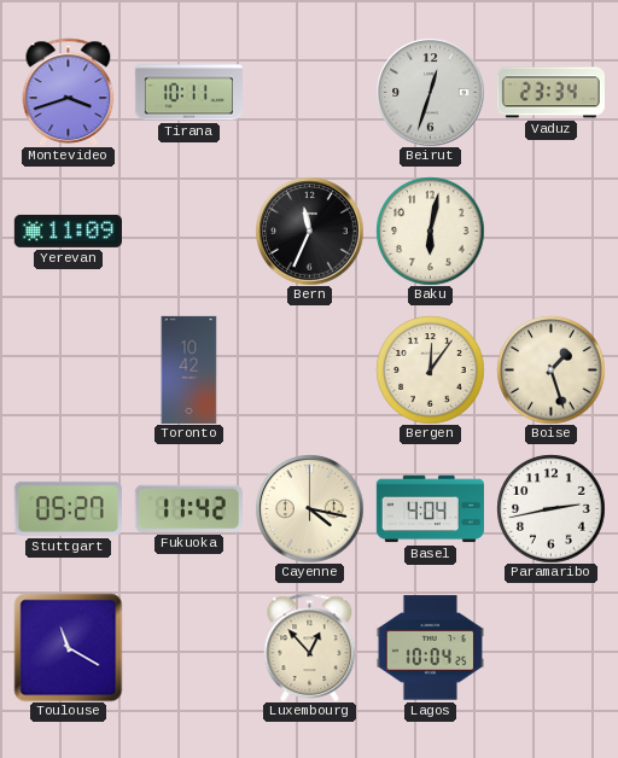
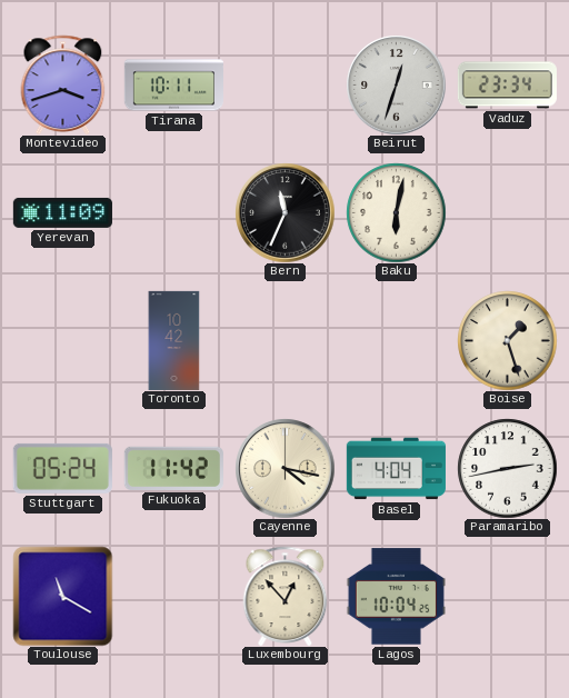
Bergen: 12:06 -> none
Stuttgart: 05:27 -> 05:24
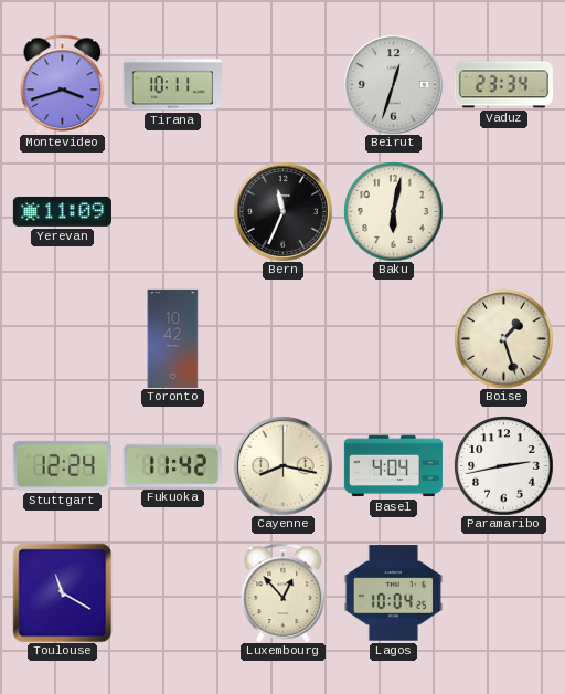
Stuttgart: 05:24 -> 12:24
Cayenne: 4:17 -> 8:17
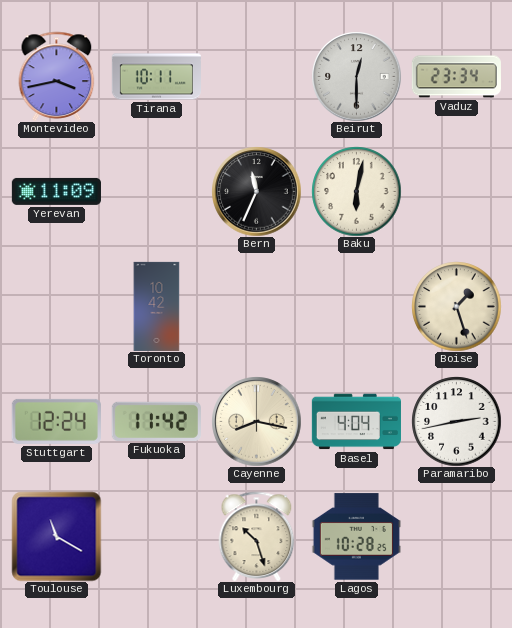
Montevideo: 3:42 -> 3:43
Beirut: 12:33 -> 12:30
Luxembourg: 12:53 -> 10:27
Lagos: 10:04 -> 10:28
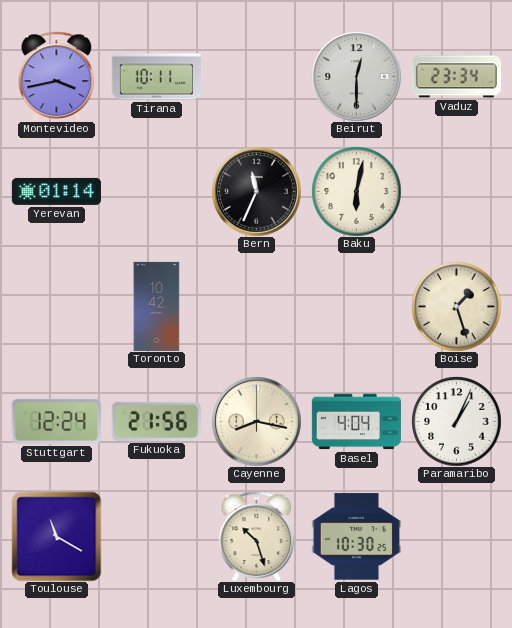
Yerevan: 11:09 -> 01:14
Fukuoka: 11:42 -> 21:56
Paramaribo: 2:43 -> 1:04
Lagos: 10:28 -> 10:30
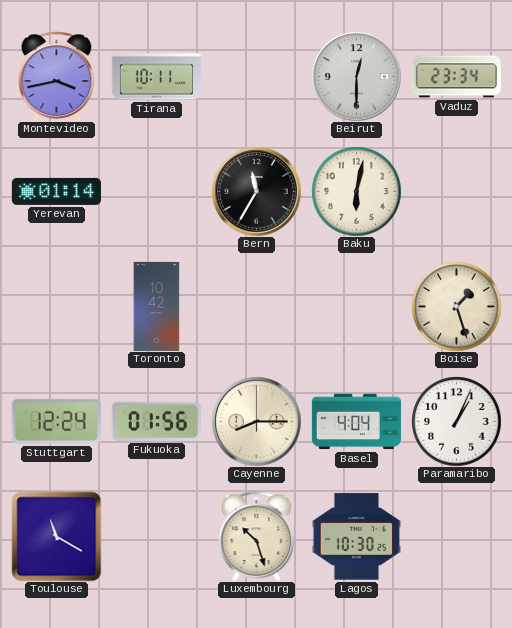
Bern: 11:34 -> 11:35
Fukuoka: 21:56 -> 01:56
Cayenne: 8:17 -> 8:15
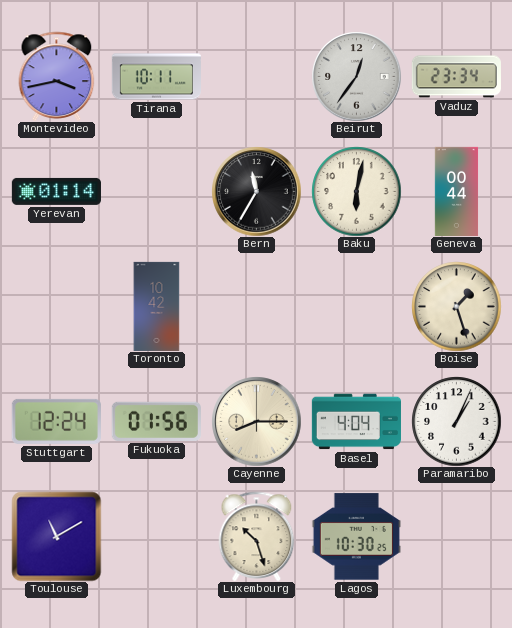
Beirut: 12:30 -> 12:36
Geneva: none -> 00:44
Toulouse: 11:20 -> 11:10
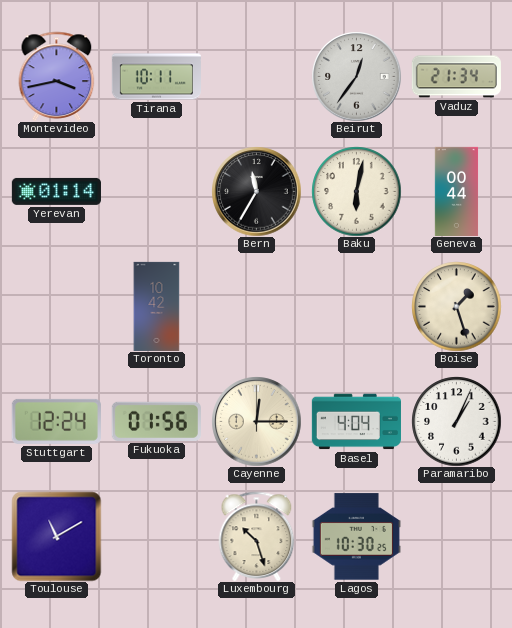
Vaduz: 23:34 -> 21:34
Cayenne: 8:15 -> 12:15
